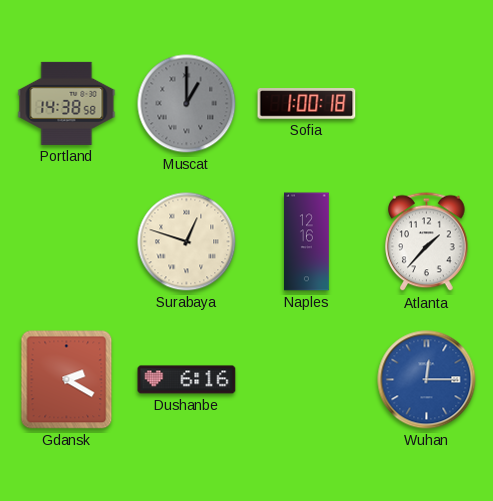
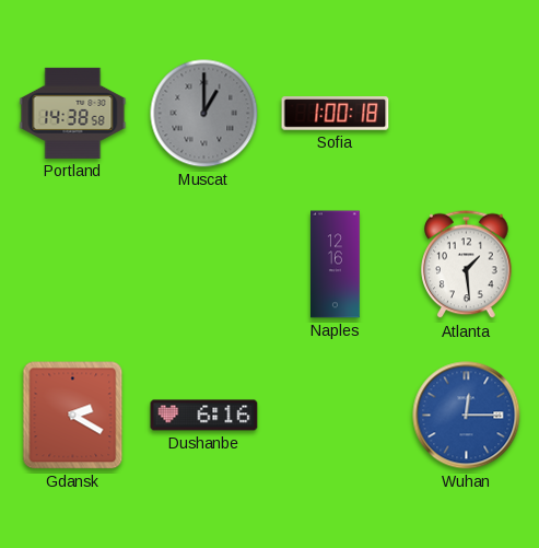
Surabaya: 12:48 -> none
Atlanta: 1:37 -> 1:29
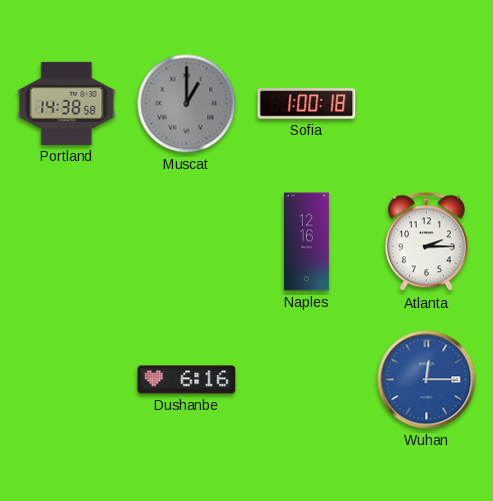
Atlanta: 1:29 -> 2:15
Gdansk: 2:20 -> none
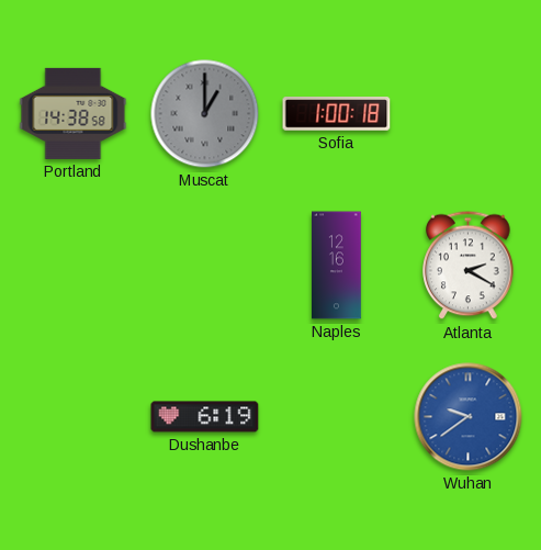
Atlanta: 2:15 -> 2:20
Dushanbe: 6:16 -> 6:19
Wuhan: 12:15 -> 9:39
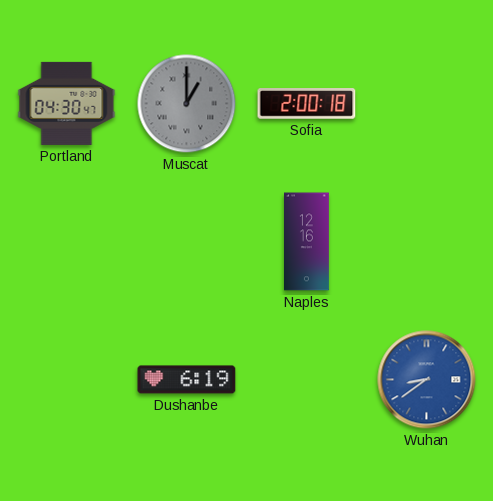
Portland: 14:38 -> 04:30
Sofia: 1:00 -> 2:00
Atlanta: 2:20 -> none
Wuhan: 9:39 -> 8:39
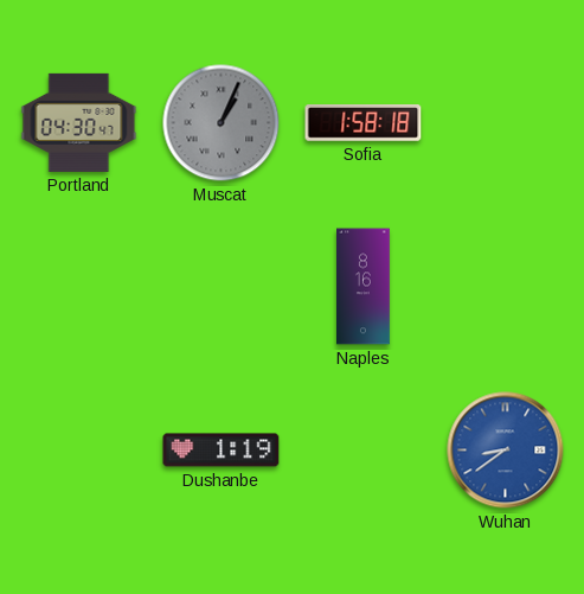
Muscat: 1:00 -> 1:04
Sofia: 2:00 -> 1:58
Naples: 12:16 -> 8:16
Dushanbe: 6:19 -> 1:19
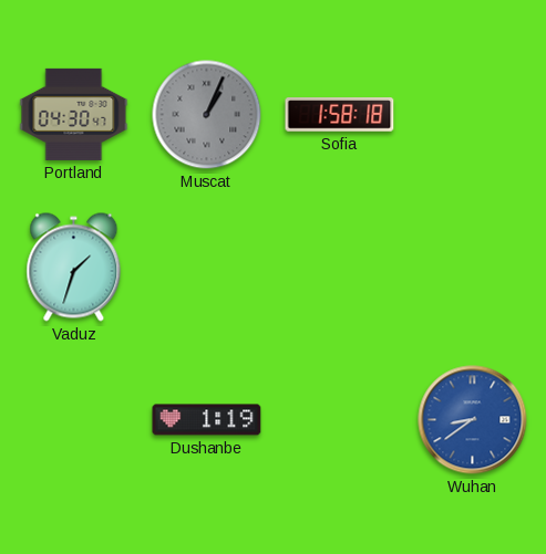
Vaduz: none -> 1:33
Naples: 8:16 -> none
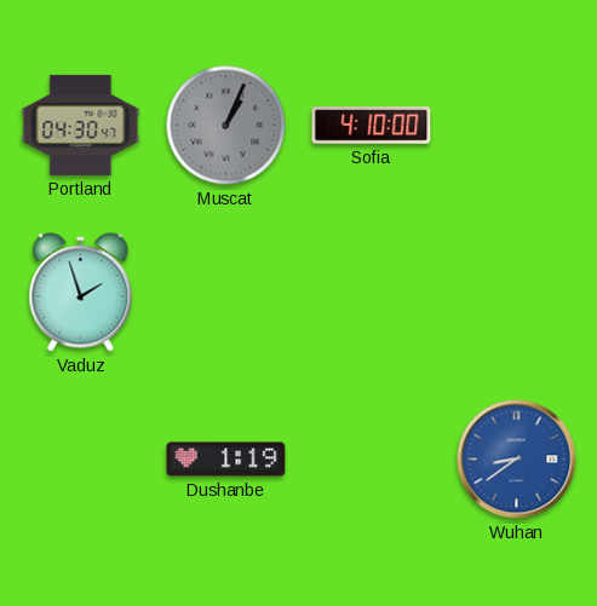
Sofia: 1:58 -> 4:10
Vaduz: 1:33 -> 1:57
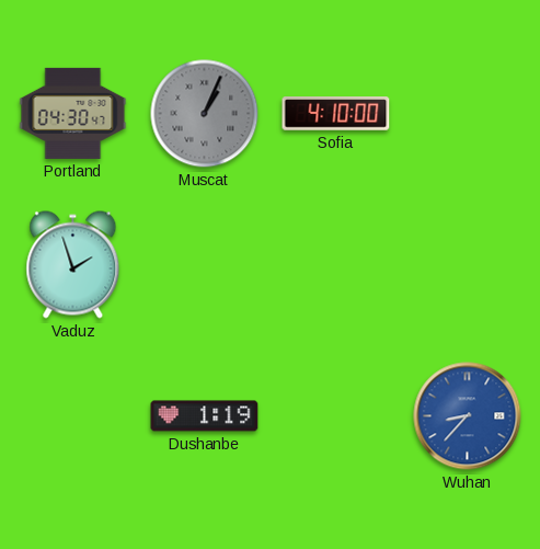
Wuhan: 8:39 -> 8:37
